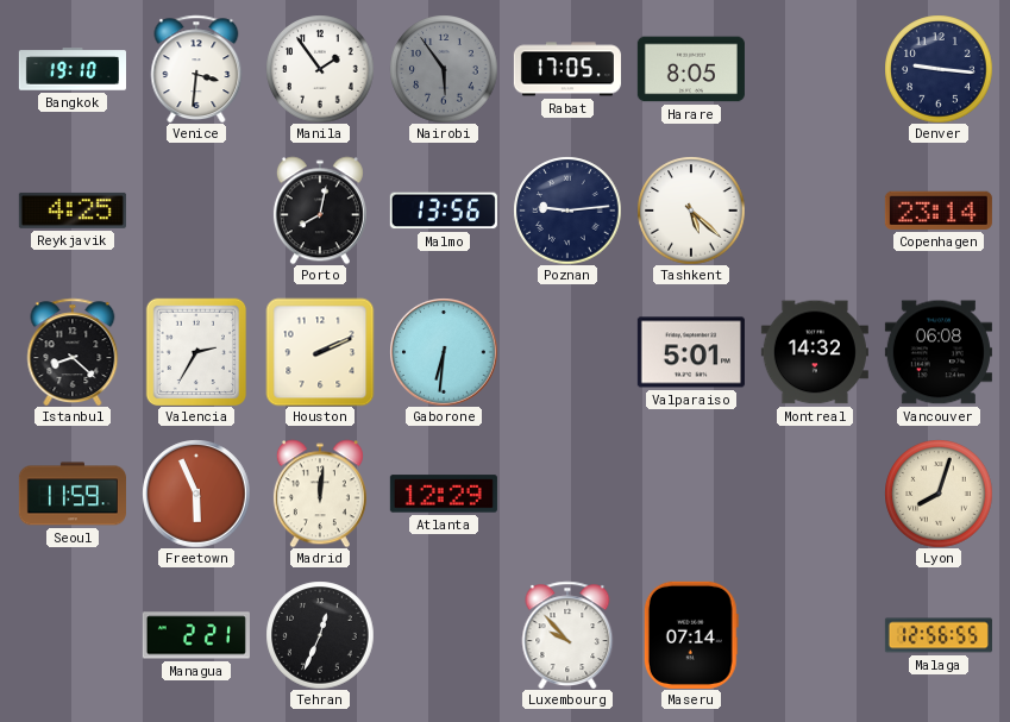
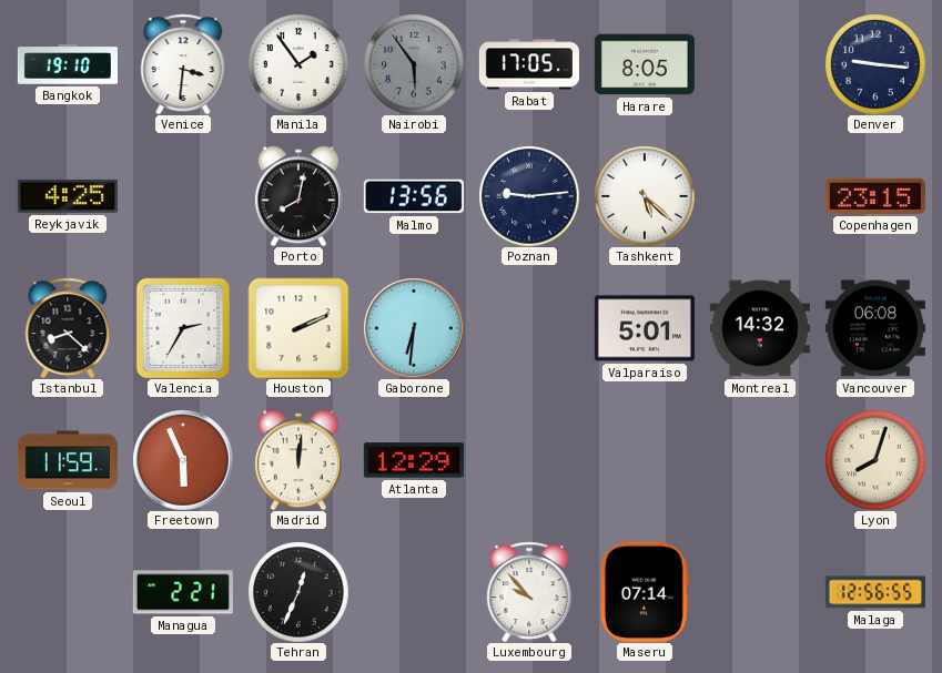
Copenhagen: 23:14 -> 23:15
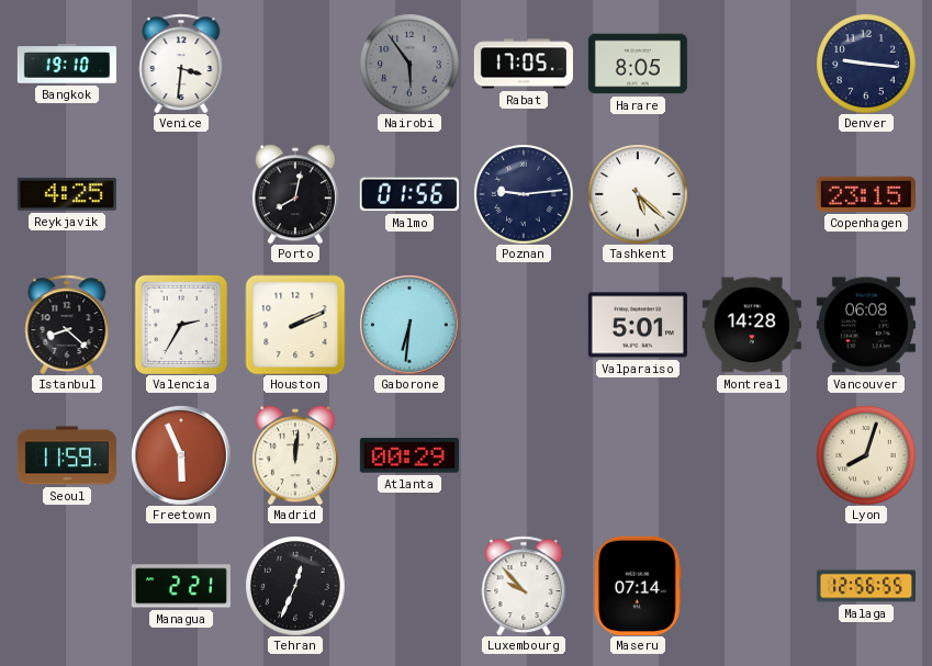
Manila: 1:54 -> none
Malmo: 13:56 -> 01:56
Montreal: 14:32 -> 14:28
Atlanta: 12:29 -> 00:29
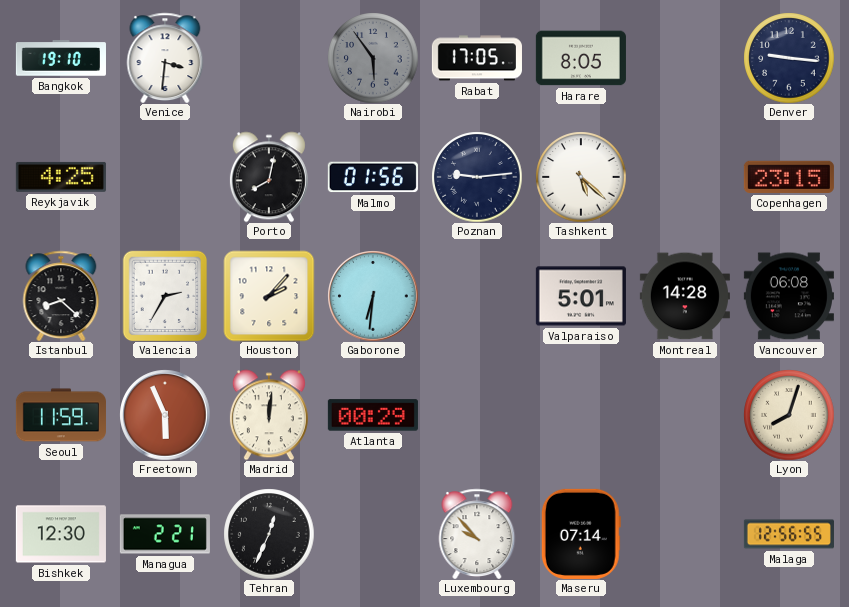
Houston: 2:11 -> 2:07
Bishkek: none -> 12:30
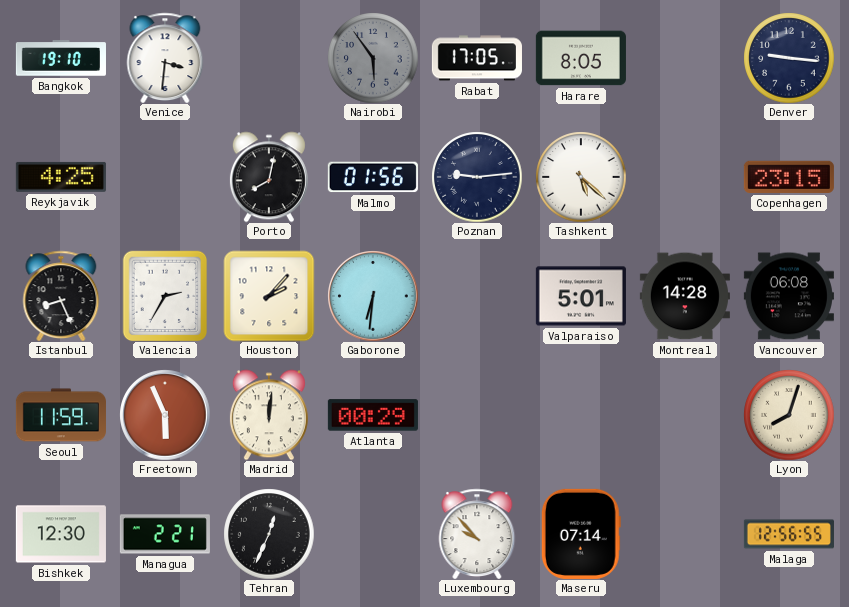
Istanbul: 8:22 -> 8:26
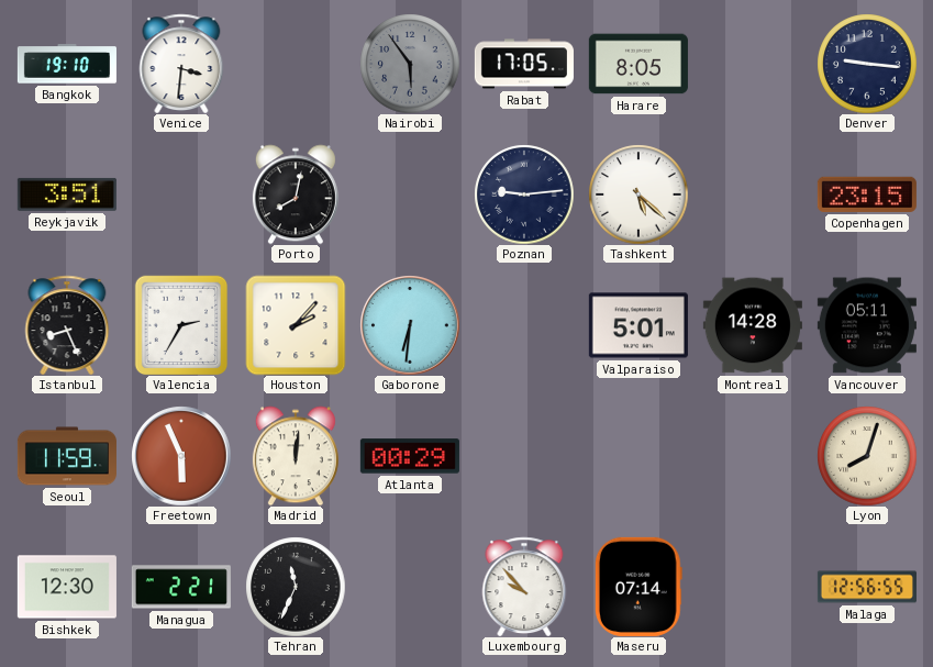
Reykjavik: 4:25 -> 3:51
Malmo: 01:56 -> none
Vancouver: 06:08 -> 05:11
Tehran: 12:34 -> 11:34
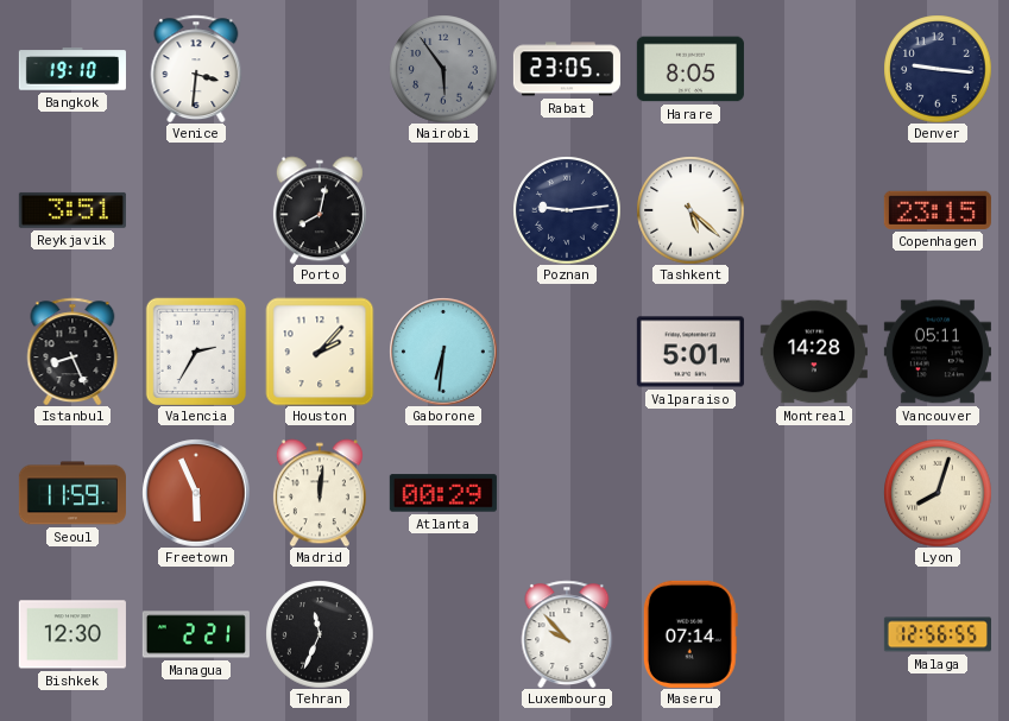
Rabat: 17:05 -> 23:05
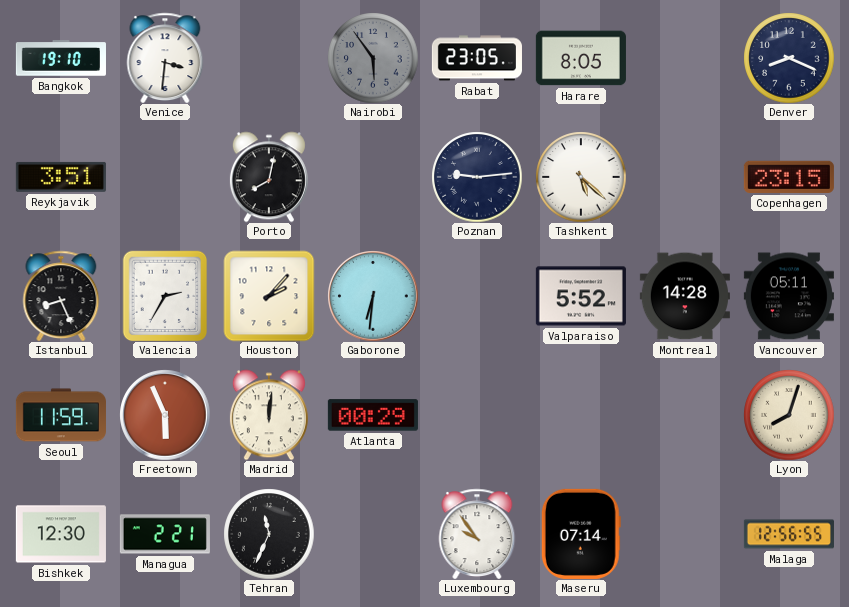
Denver: 9:16 -> 8:19
Valparaiso: 5:01 -> 5:52
Luxembourg: 9:53 -> 9:54
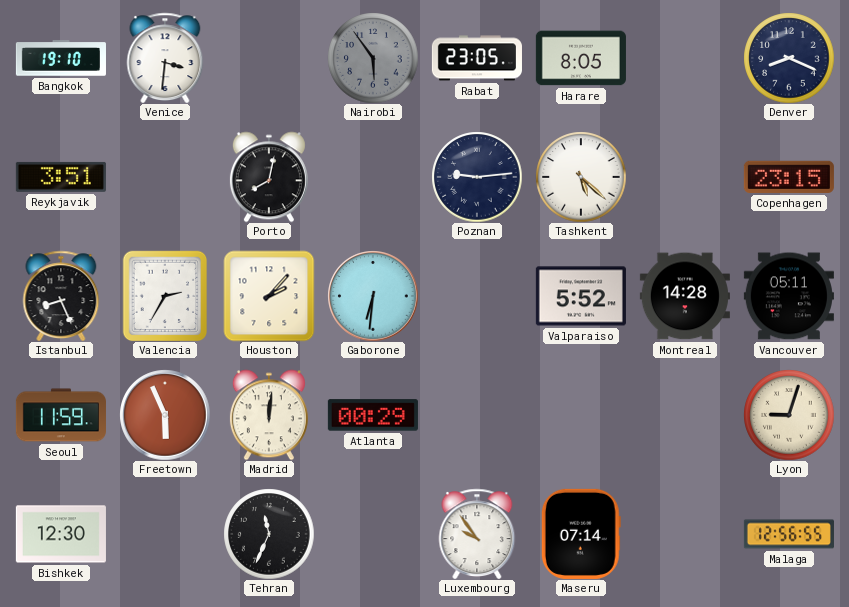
Lyon: 8:03 -> 9:03
Managua: 2:21 -> none
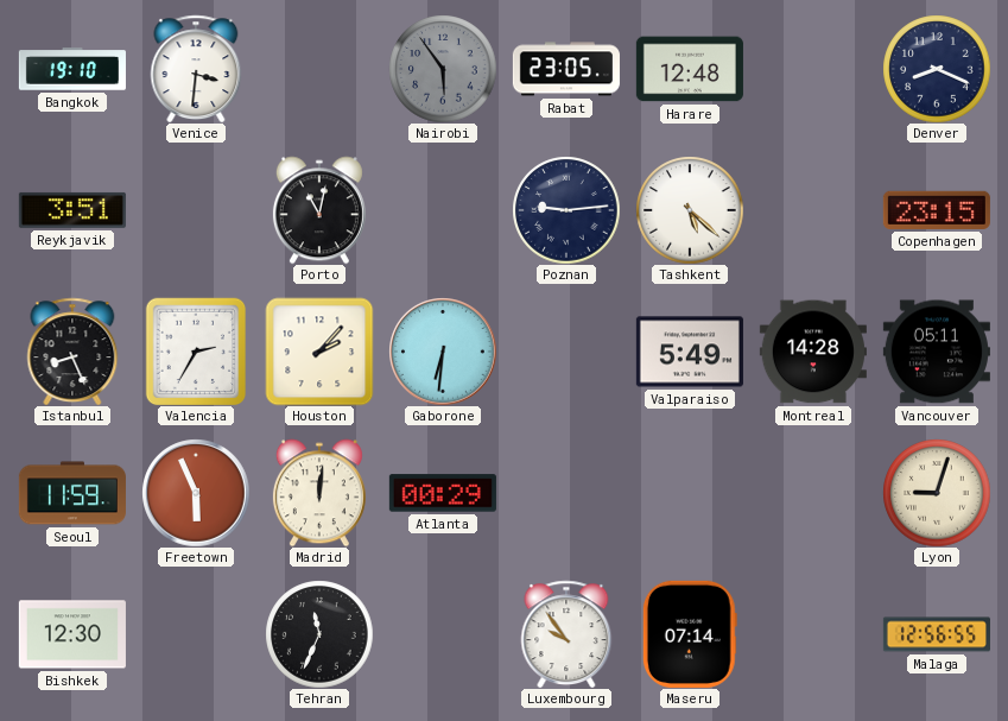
Harare: 8:05 -> 12:48
Porto: 8:02 -> 11:02
Valparaiso: 5:52 -> 5:49
